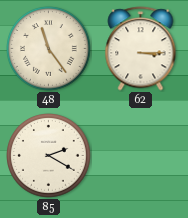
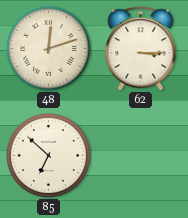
48: 11:24 -> 12:12
85: 2:20 -> 6:52
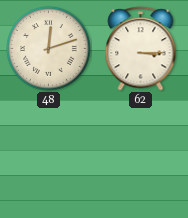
85: 6:52 -> none
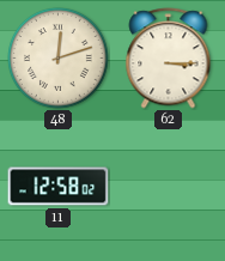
11: none -> 12:58
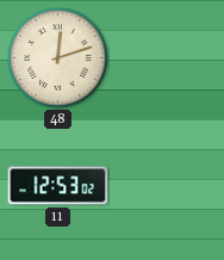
62: 3:15 -> none
11: 12:58 -> 12:53
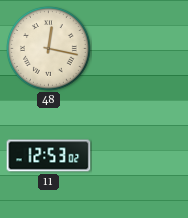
48: 12:12 -> 12:17
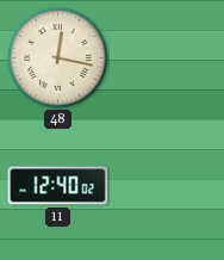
11: 12:53 -> 12:40
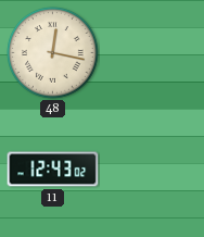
11: 12:40 -> 12:43
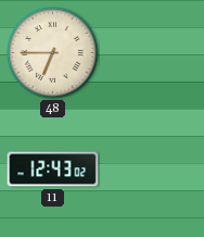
48: 12:17 -> 6:45
